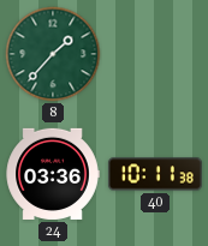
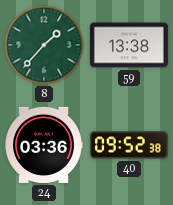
59: none -> 13:38
40: 10:11 -> 09:52
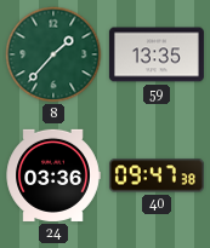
59: 13:38 -> 13:35
40: 09:52 -> 09:47
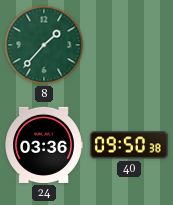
59: 13:35 -> none
40: 09:47 -> 09:50
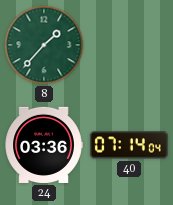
40: 09:50 -> 07:14
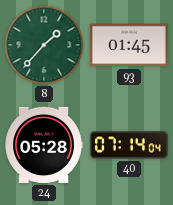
93: none -> 01:45
24: 03:36 -> 05:28
